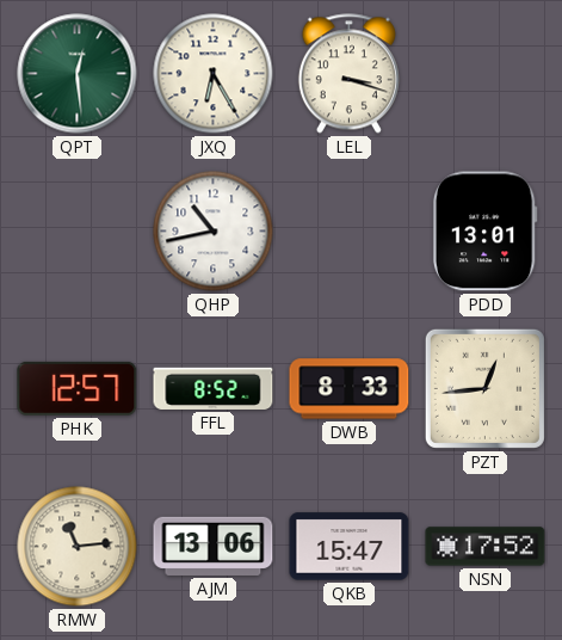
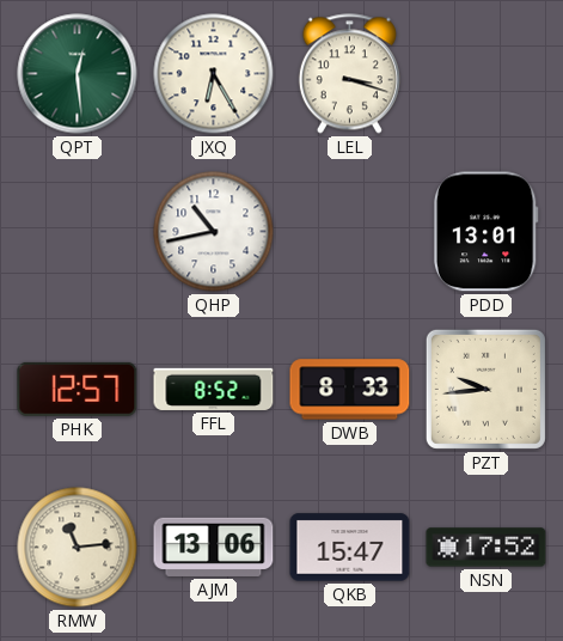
PZT: 12:44 -> 9:44
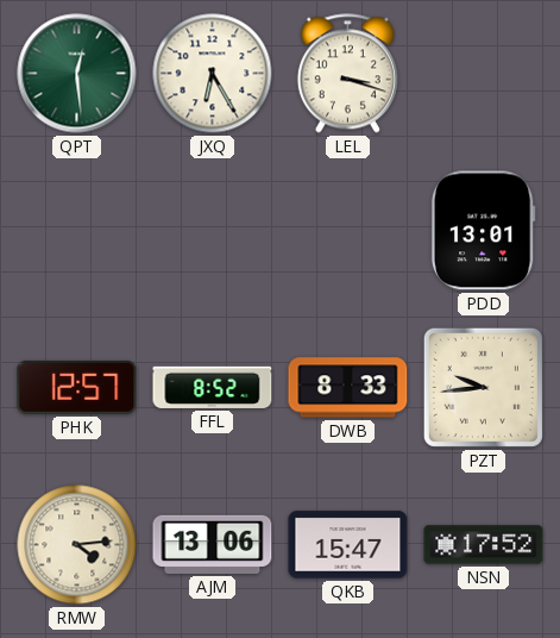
QHP: 10:43 -> none
RMW: 11:14 -> 4:14
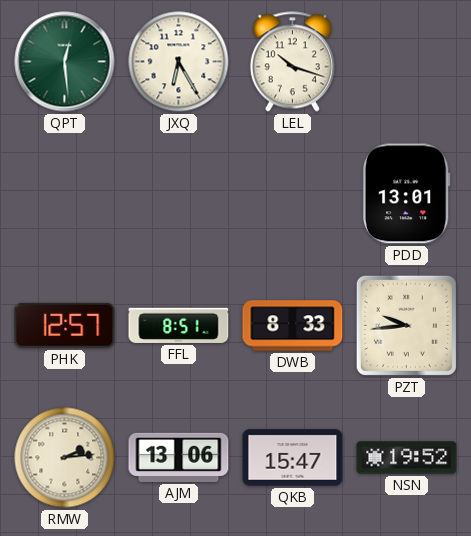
LEL: 3:18 -> 10:18
FFL: 8:52 -> 8:51
RMW: 4:14 -> 2:14
NSN: 17:52 -> 19:52
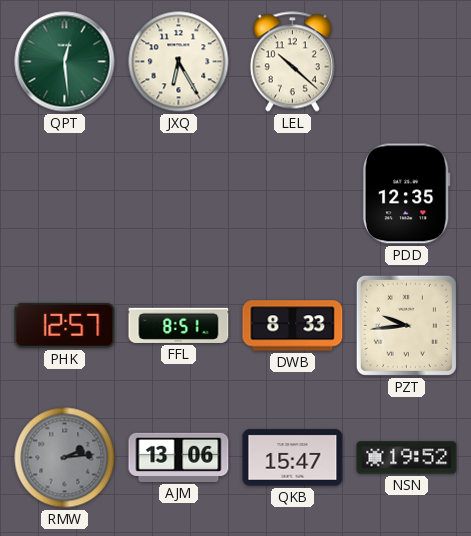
LEL: 10:18 -> 10:22
PDD: 13:01 -> 12:35
RMW dial: cream -> grey
